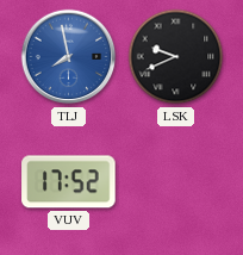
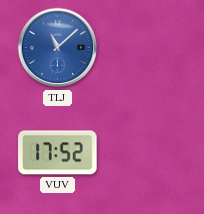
TLJ: 7:58 -> 11:08
LSK: 9:41 -> none
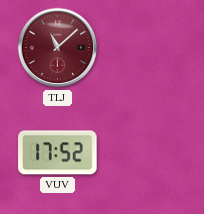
TLJ dial: blue -> burgundy
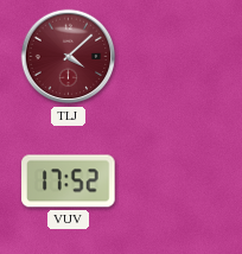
TLJ: 11:08 -> 4:08
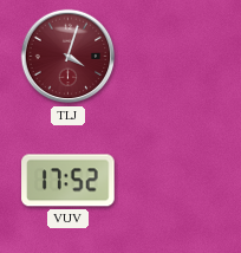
TLJ: 4:08 -> 4:03
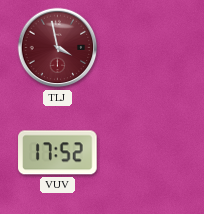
TLJ: 4:03 -> 3:58
